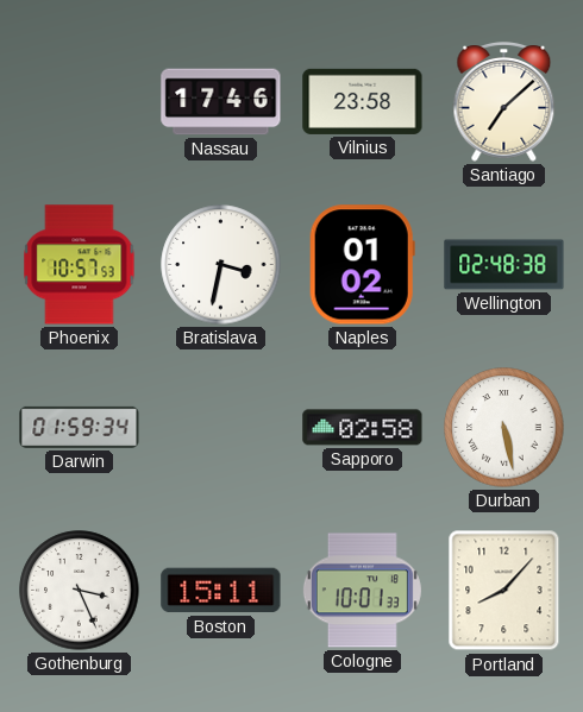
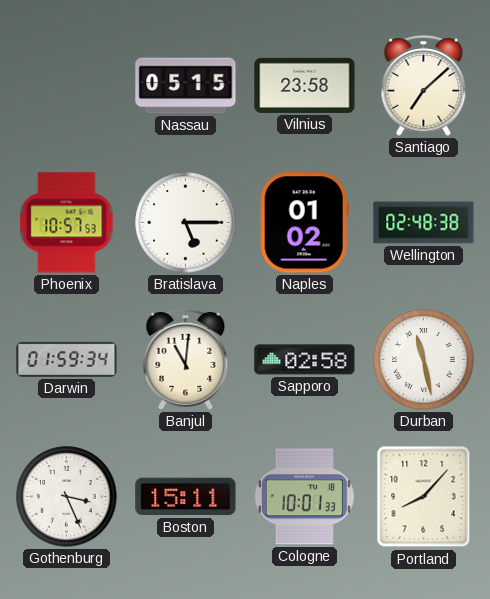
Nassau: 17:46 -> 05:15
Bratislava: 3:32 -> 5:15
Banjul: none -> 11:01
Durban: 5:28 -> 11:28
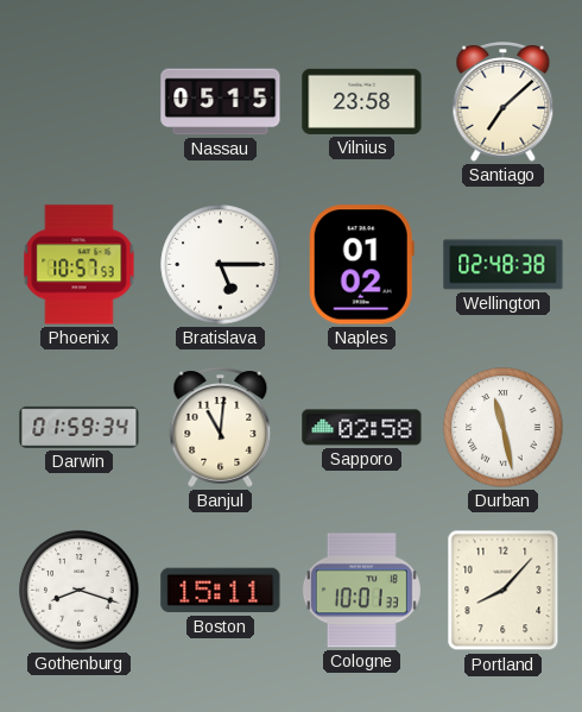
Gothenburg: 3:26 -> 8:18
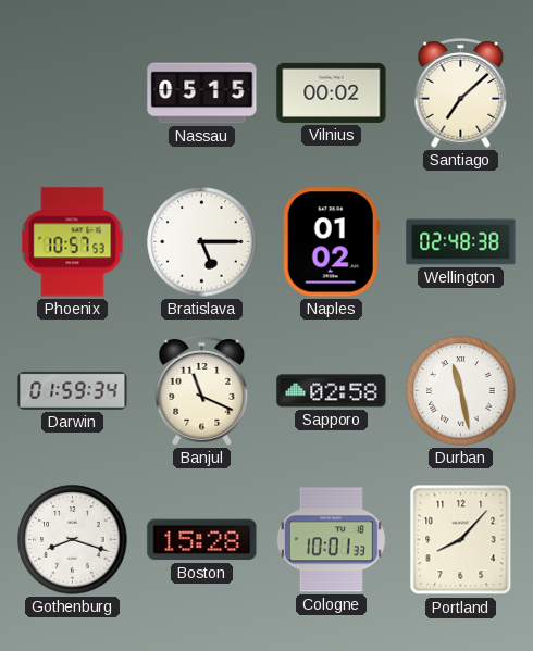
Vilnius: 23:58 -> 00:02
Banjul: 11:01 -> 11:19
Boston: 15:11 -> 15:28
